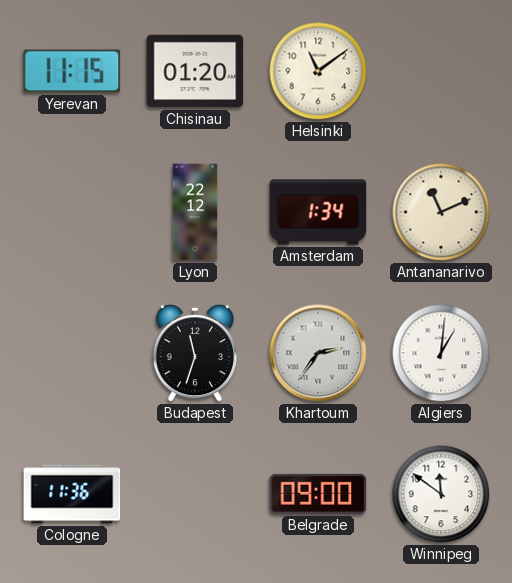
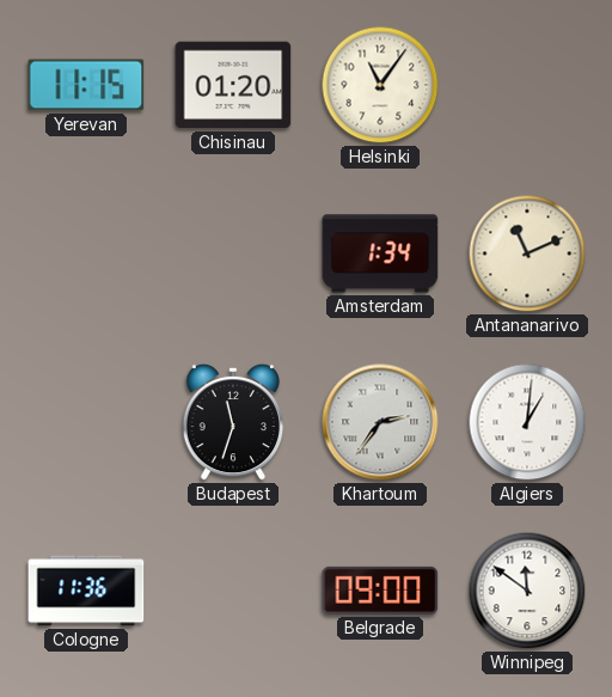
Helsinki: 11:09 -> 11:06
Lyon: 22:12 -> none
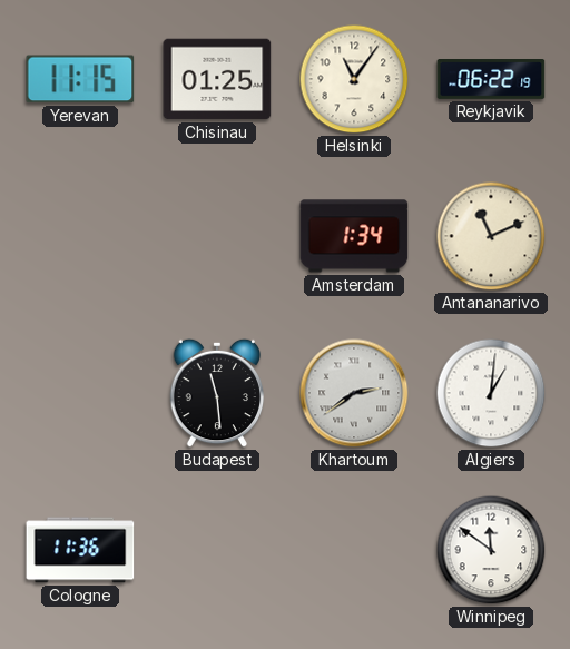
Chisinau: 01:20 -> 01:25
Reykjavik: none -> 06:22
Budapest: 11:33 -> 11:29
Khartoum: 2:36 -> 2:39
Belgrade: 09:00 -> none
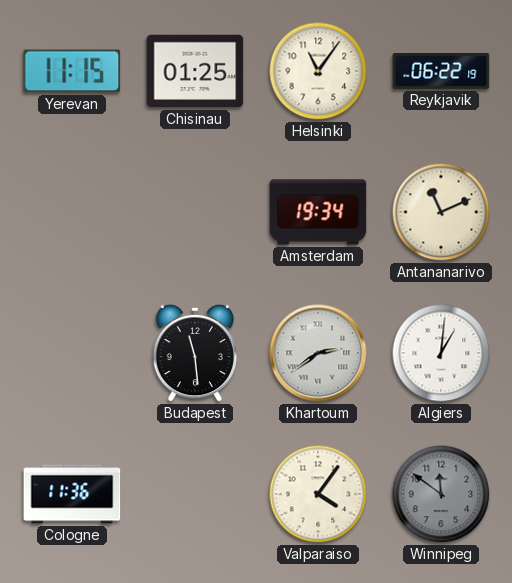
Amsterdam: 1:34 -> 19:34
Valparaiso: none -> 4:06
Winnipeg dial: white -> grey
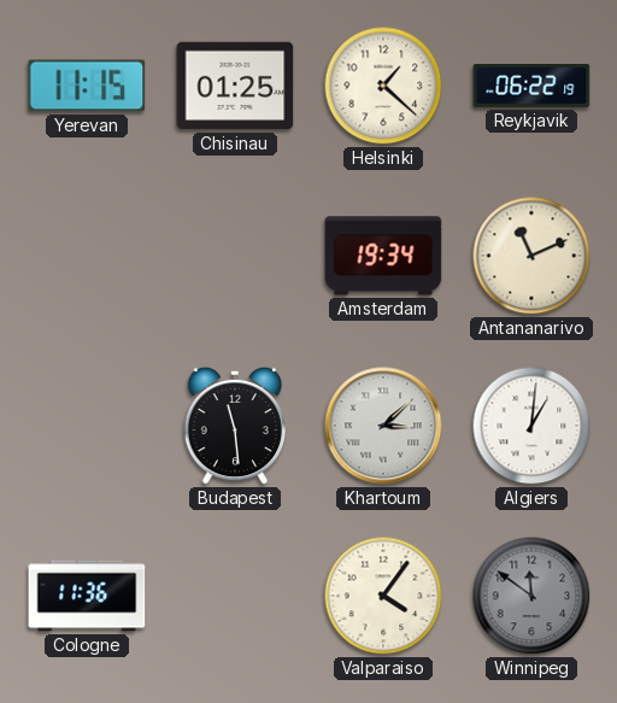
Helsinki: 11:06 -> 1:22
Khartoum: 2:39 -> 3:08
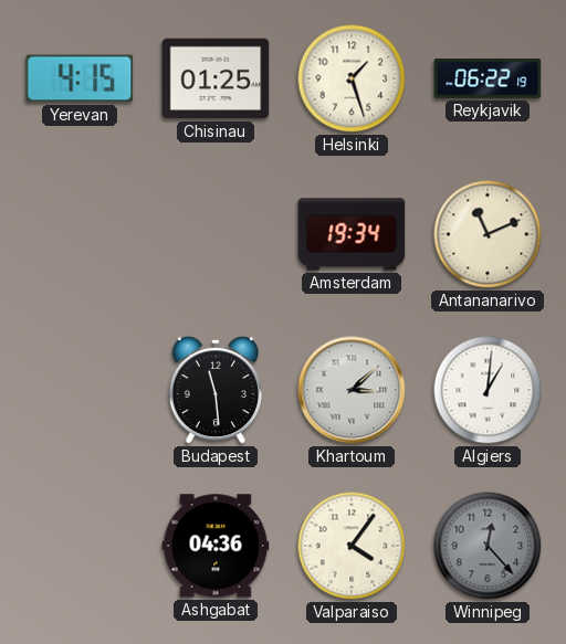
Yerevan: 11:15 -> 4:15
Helsinki: 1:22 -> 1:27
Cologne: 11:36 -> none
Ashgabat: none -> 04:36
Winnipeg: 11:51 -> 12:23
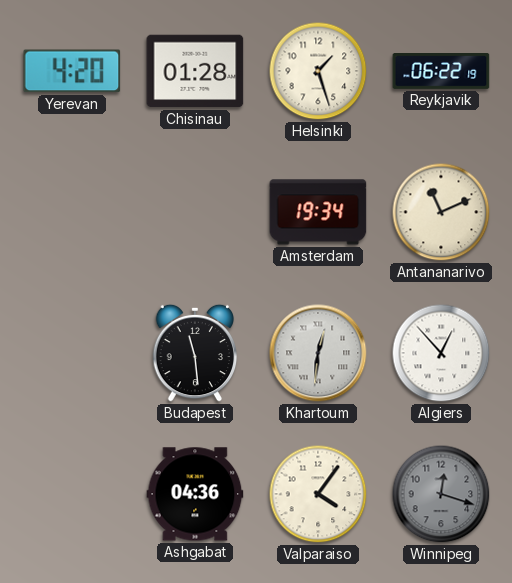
Yerevan: 4:15 -> 4:20
Chisinau: 01:25 -> 01:28
Khartoum: 3:08 -> 12:31
Algiers: 1:01 -> 12:53
Winnipeg: 12:23 -> 12:18
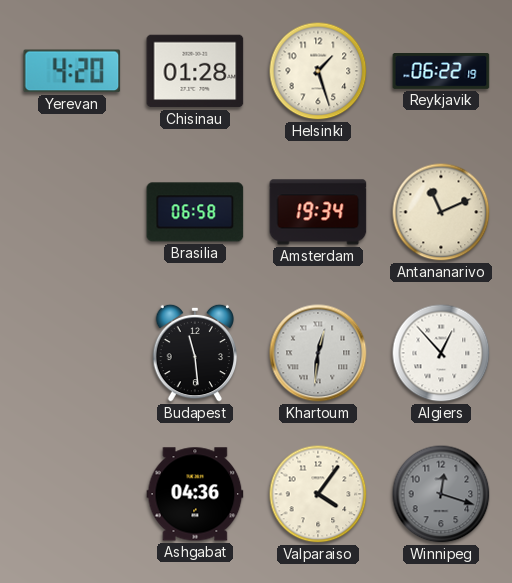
Brasilia: none -> 06:58
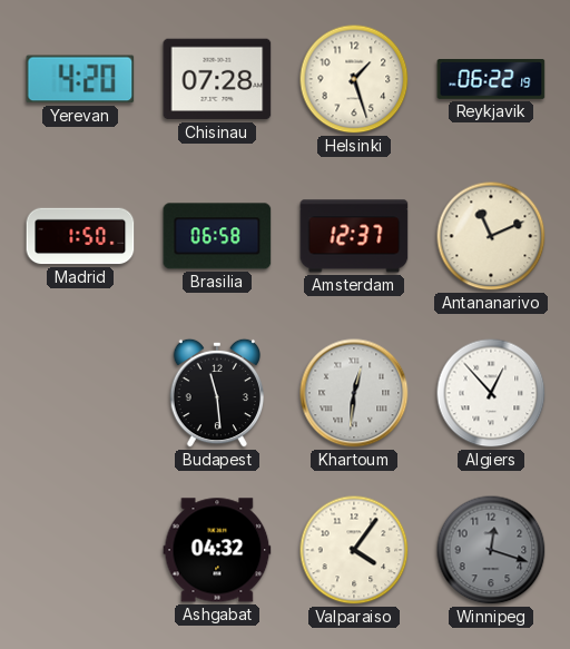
Chisinau: 01:28 -> 07:28
Madrid: none -> 1:50
Amsterdam: 19:34 -> 12:37
Ashgabat: 04:36 -> 04:32
